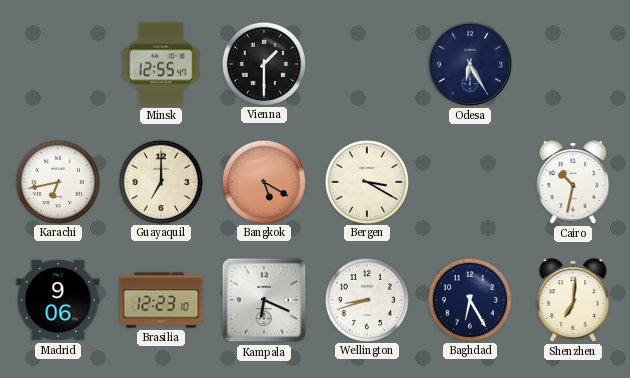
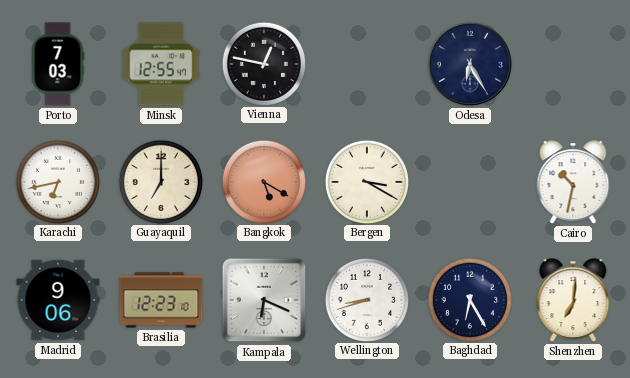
Porto: none -> 7:03
Vienna: 1:30 -> 12:47
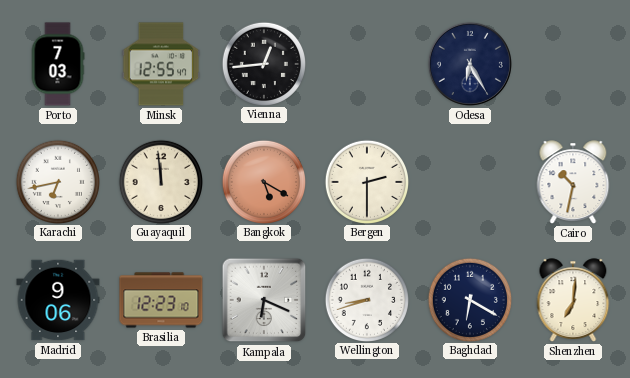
Vienna: 12:47 -> 12:44
Guayaquil: 7:00 -> 11:59
Bergen: 3:20 -> 2:30
Baghdad: 6:25 -> 6:20
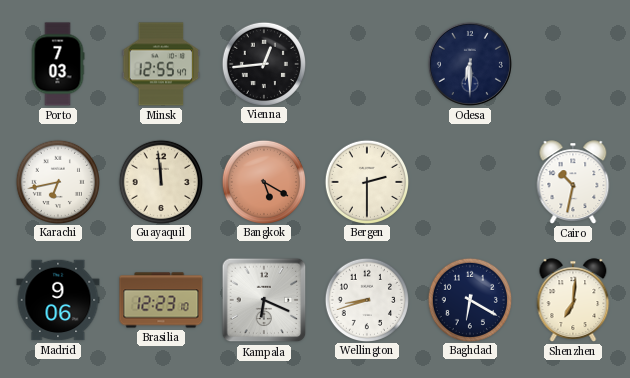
Odesa: 6:25 -> 6:30
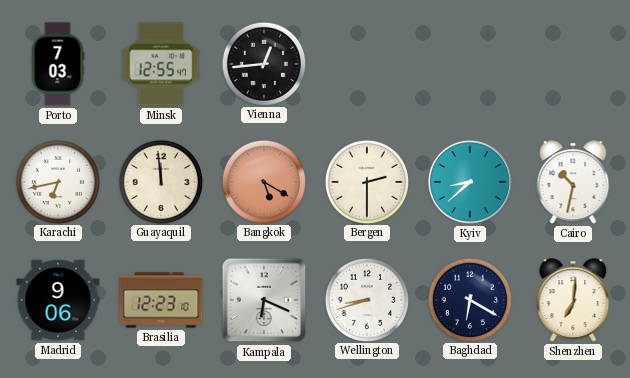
Odesa: 6:30 -> none
Kyiv: none -> 8:38
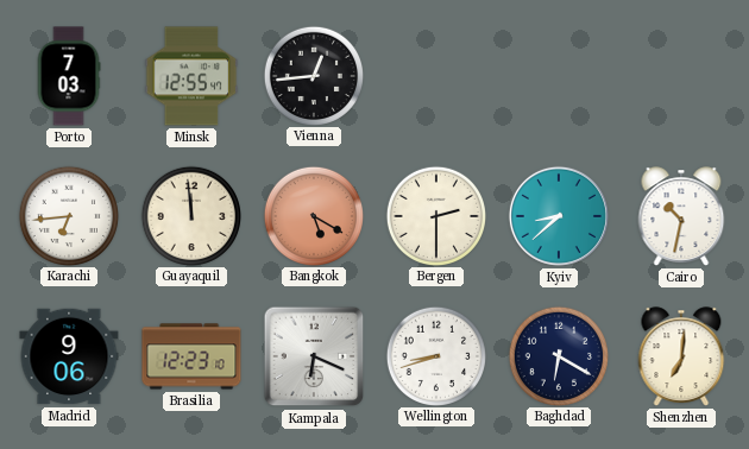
Karachi: 6:43 -> 6:44
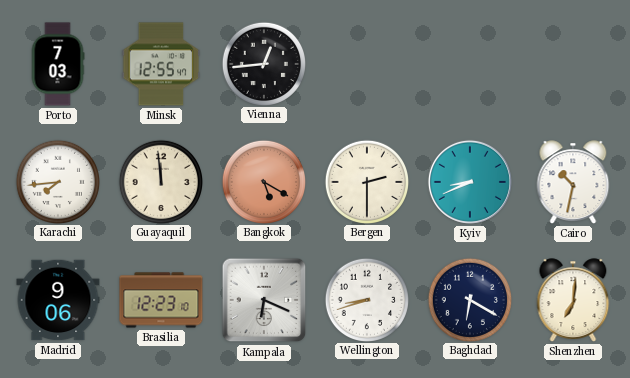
Karachi: 6:44 -> 7:44
Kyiv: 8:38 -> 8:41
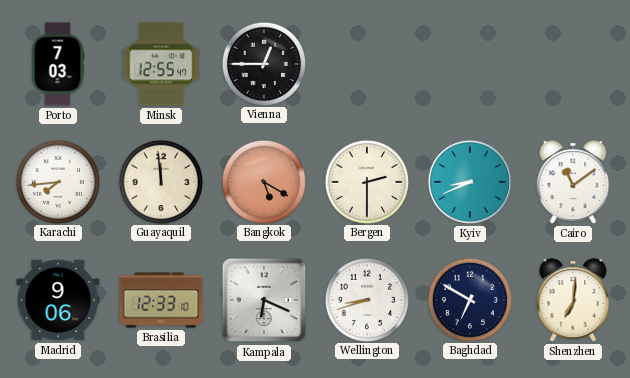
Vienna: 12:44 -> 12:45
Cairo: 10:32 -> 11:09
Brasilia: 12:23 -> 12:33
Baghdad: 6:20 -> 6:50
